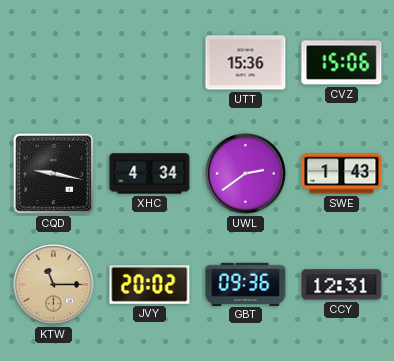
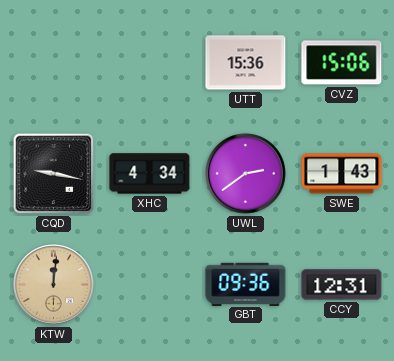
KTW: 11:15 -> 12:01
JVY: 20:02 -> none
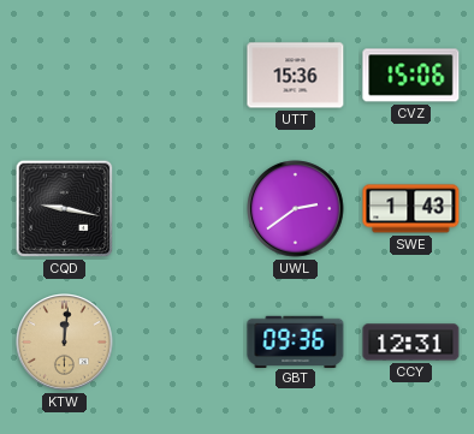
XHC: 4:34 -> none
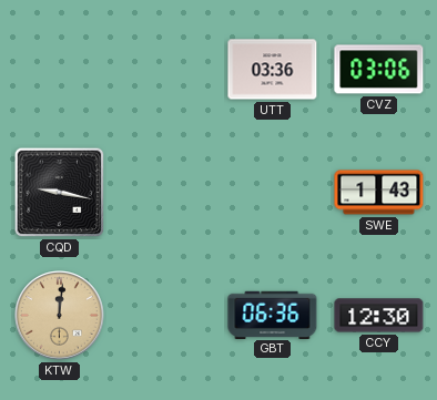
UTT: 15:36 -> 03:36
CVZ: 15:06 -> 03:06
UWL: 2:39 -> none
GBT: 09:36 -> 06:36
CCY: 12:31 -> 12:30
